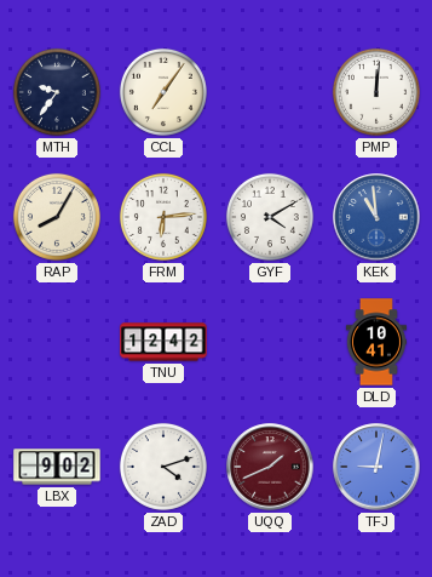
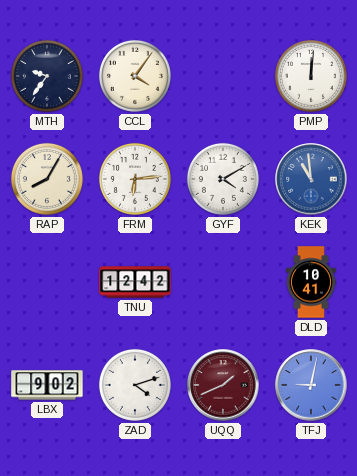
CCL: 7:06 -> 4:06
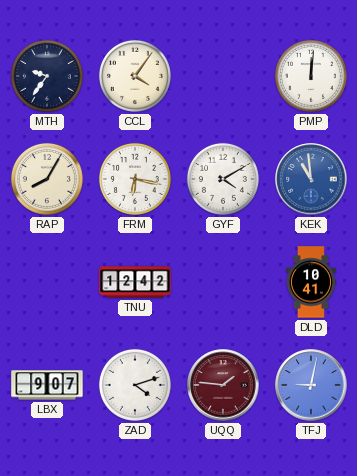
FRM: 6:14 -> 6:17
LBX: 9:02 -> 9:07
UQQ: 1:41 -> 1:46
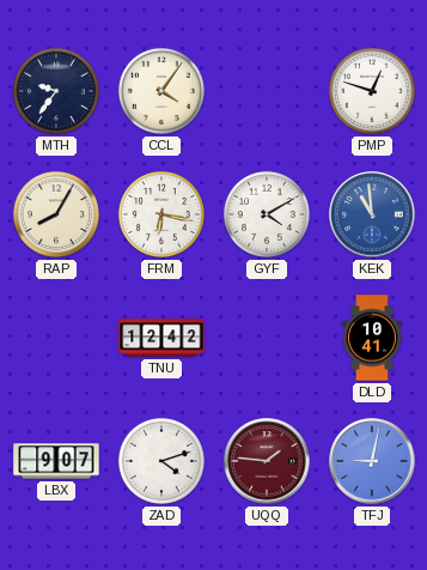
PMP: 12:01 -> 12:48
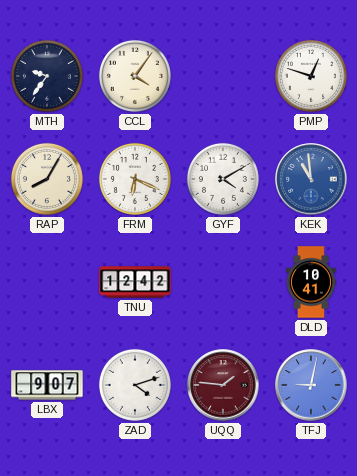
FRM: 6:17 -> 6:19
